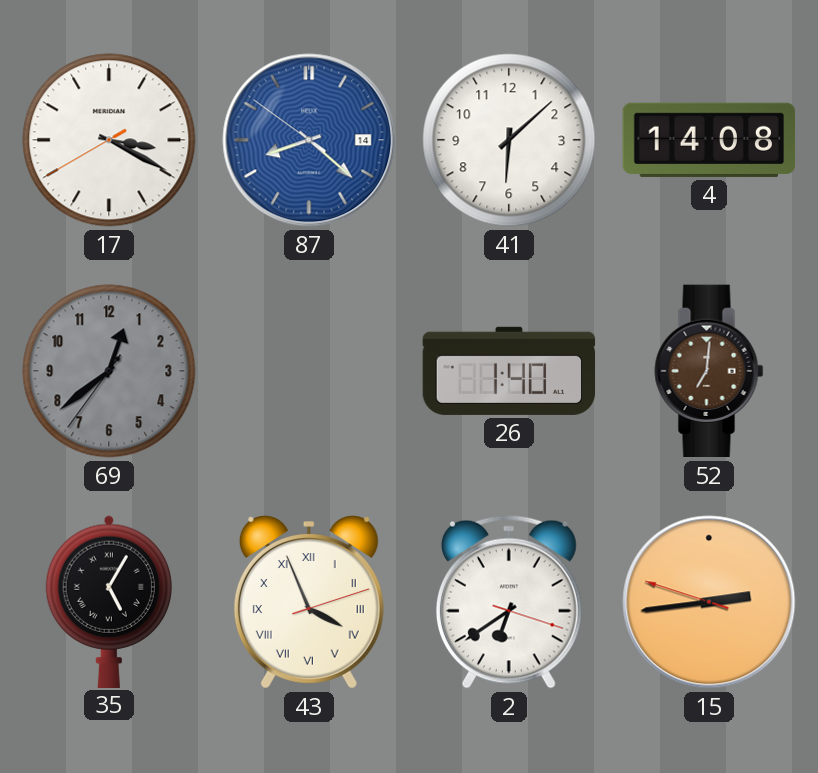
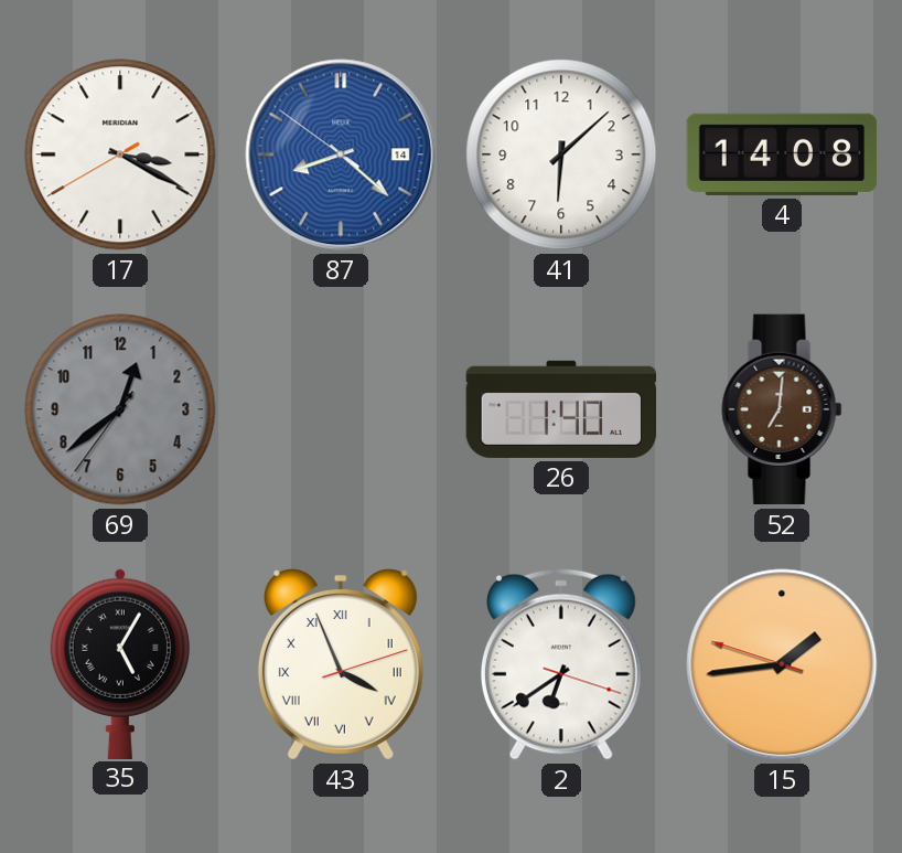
15: 2:43 -> 1:43
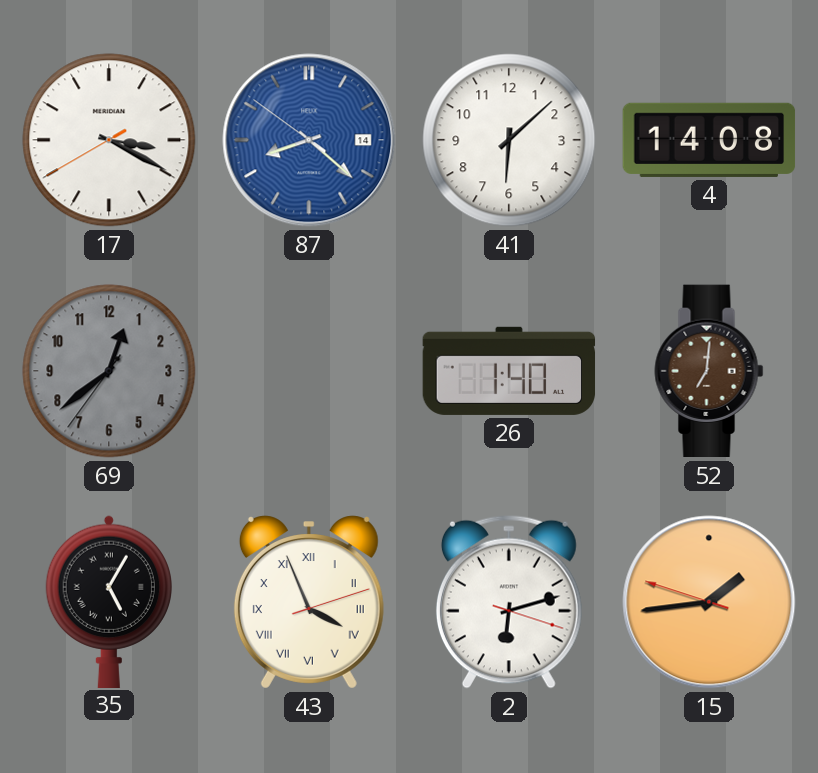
2: 6:39 -> 6:12
